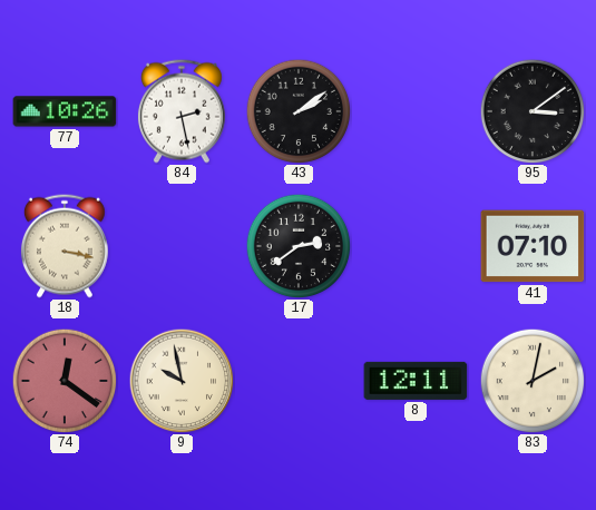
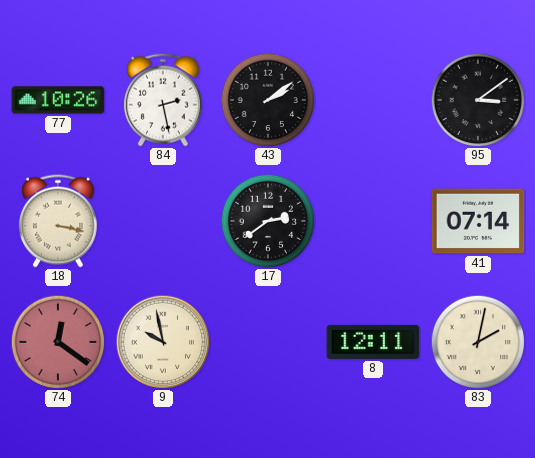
41: 07:10 -> 07:14
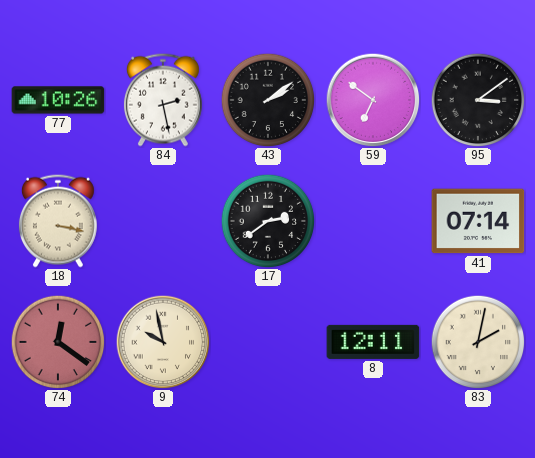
59: none -> 6:51
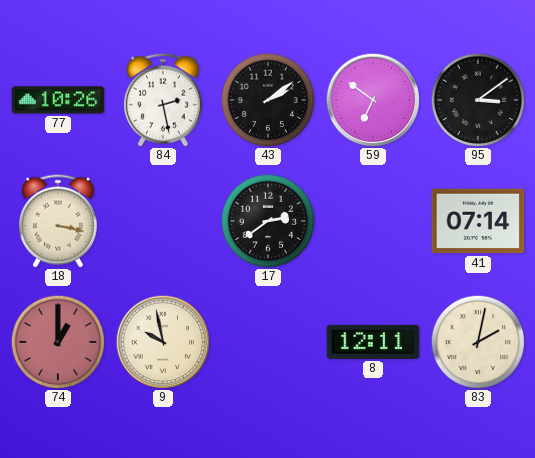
74: 12:21 -> 1:00
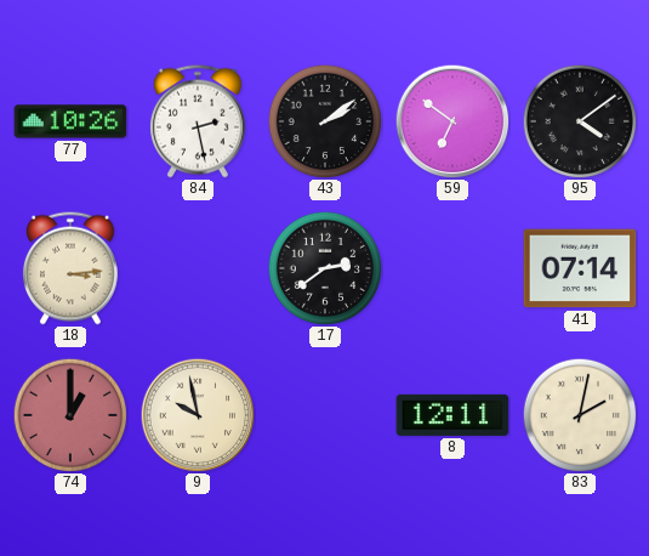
95: 3:09 -> 4:09
18: 3:17 -> 3:14
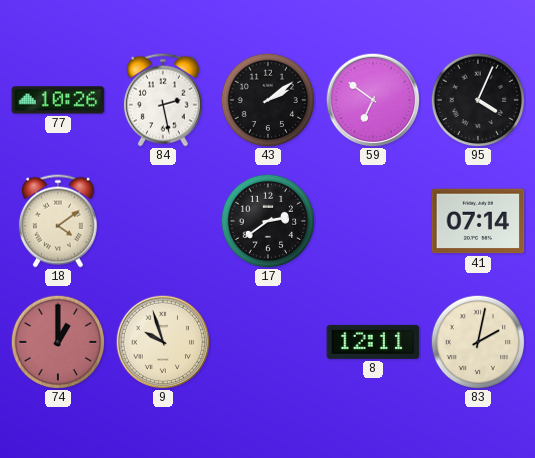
95: 4:09 -> 4:04
18: 3:14 -> 4:09
9: 9:58 -> 9:57
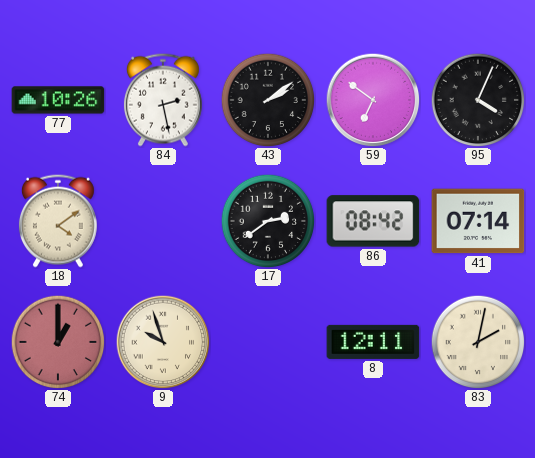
86: none -> 08:42
